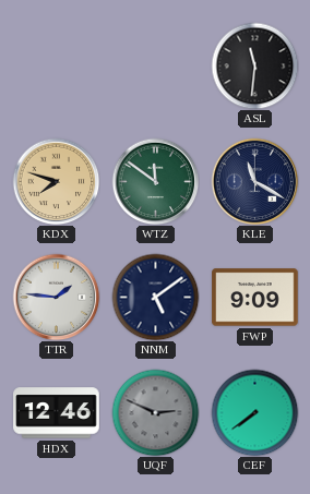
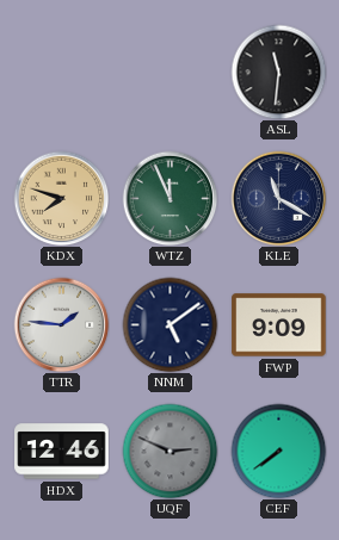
WTZ: 11:51 -> 11:56
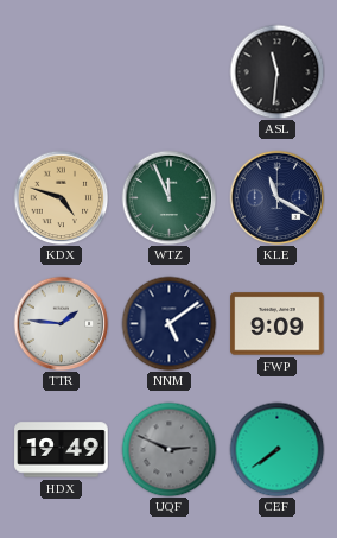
KDX: 7:48 -> 4:48
HDX: 12:46 -> 19:49
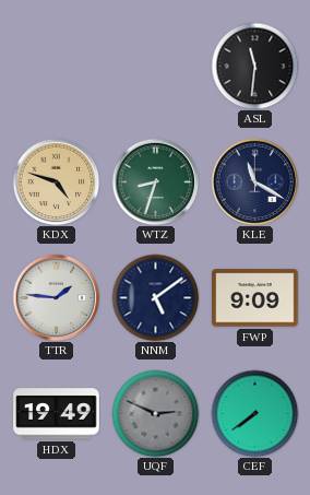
WTZ: 11:56 -> 8:33
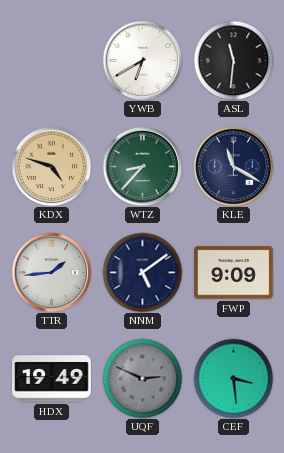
YWB: none -> 6:40
WTZ: 8:33 -> 8:37
TTR: 1:46 -> 1:44
CEF: 7:39 -> 3:29
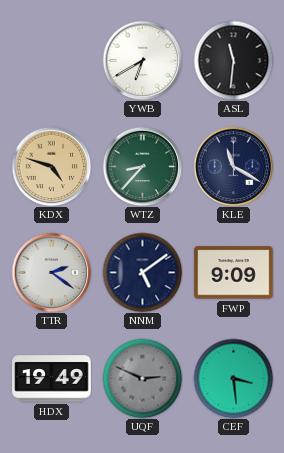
TTR: 1:44 -> 2:21
